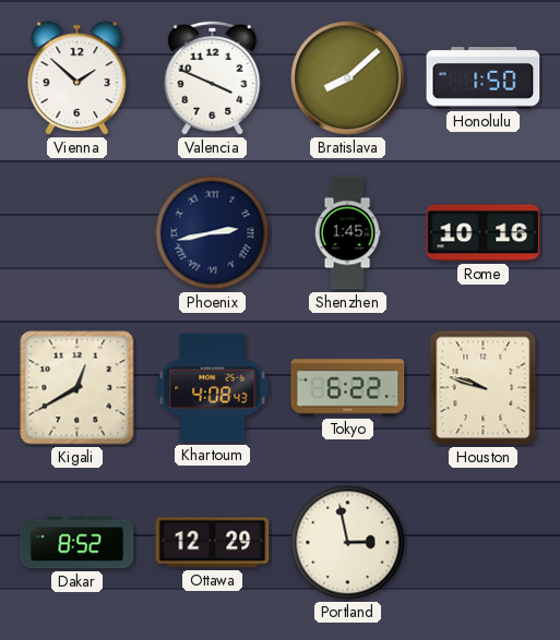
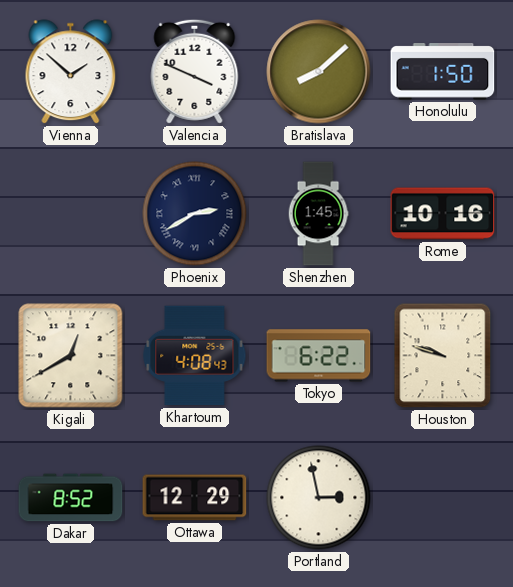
Phoenix: 2:43 -> 2:40
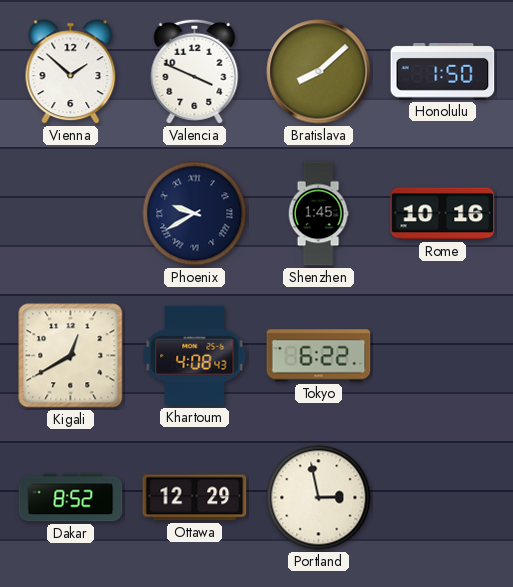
Phoenix: 2:40 -> 9:40
Houston: 9:48 -> none
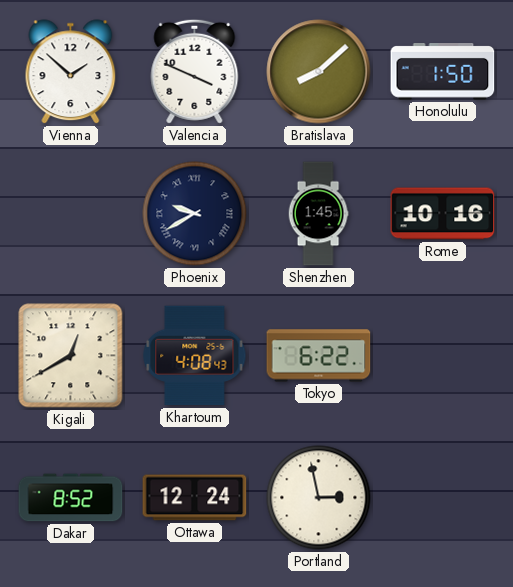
Ottawa: 12:29 -> 12:24
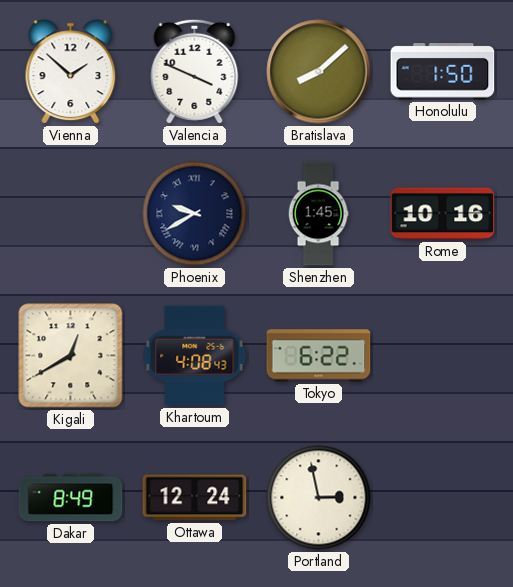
Dakar: 8:52 -> 8:49
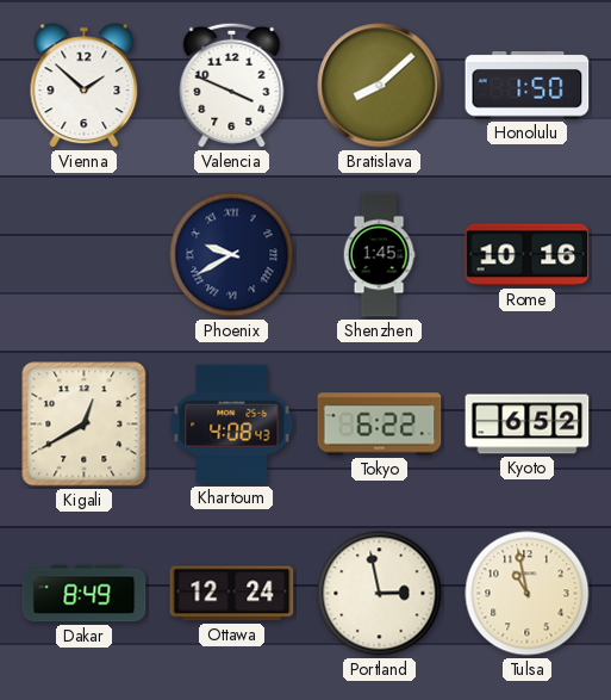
Kyoto: none -> 6:52
Tulsa: none -> 10:58
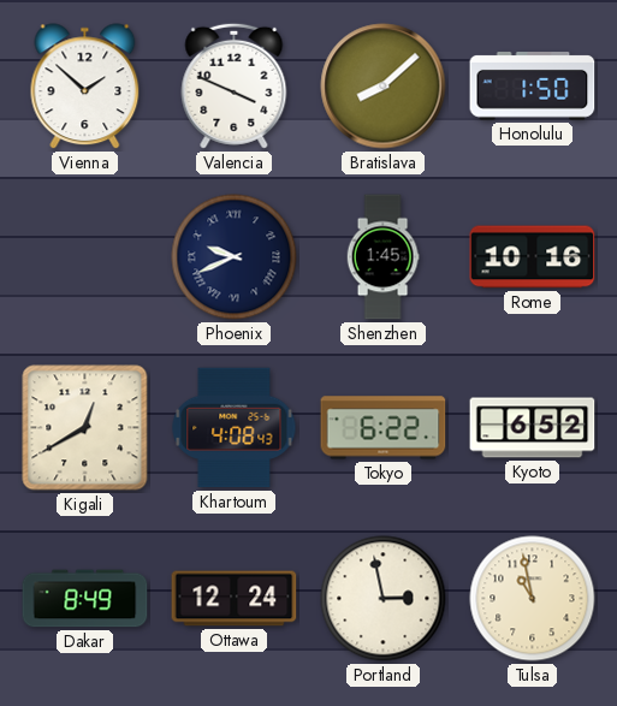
Phoenix: 9:40 -> 9:41
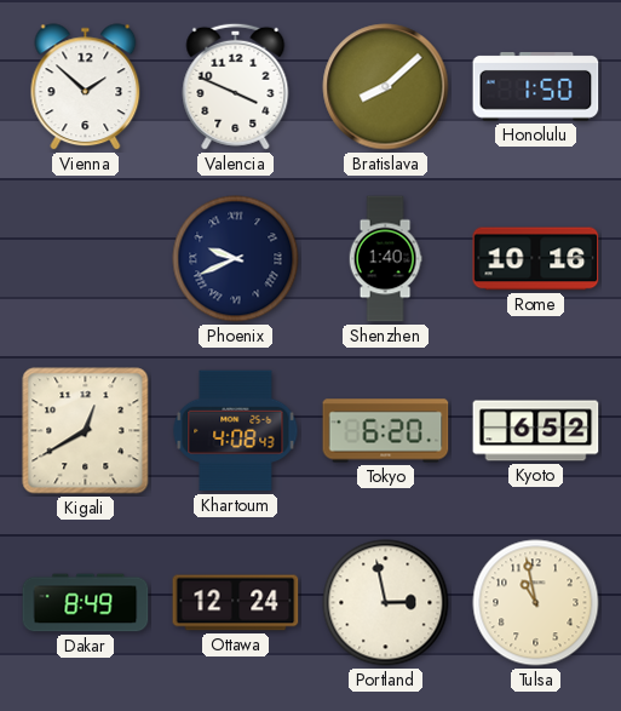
Shenzhen: 1:45 -> 1:40
Tokyo: 6:22 -> 6:20
